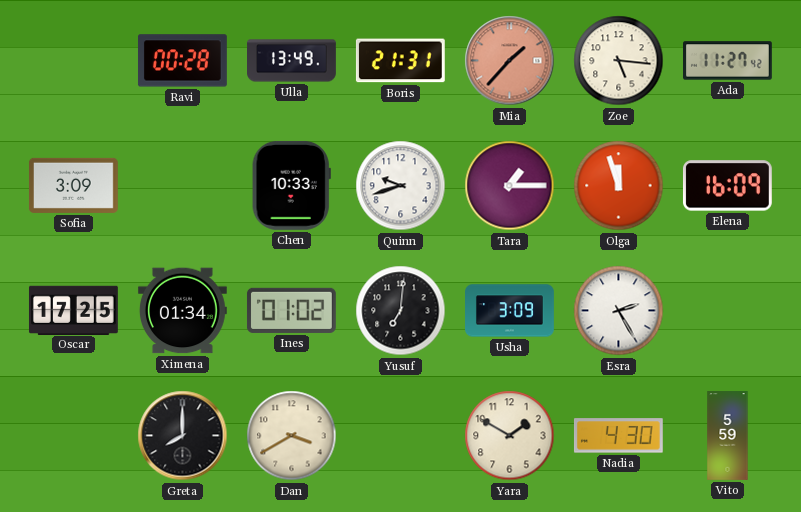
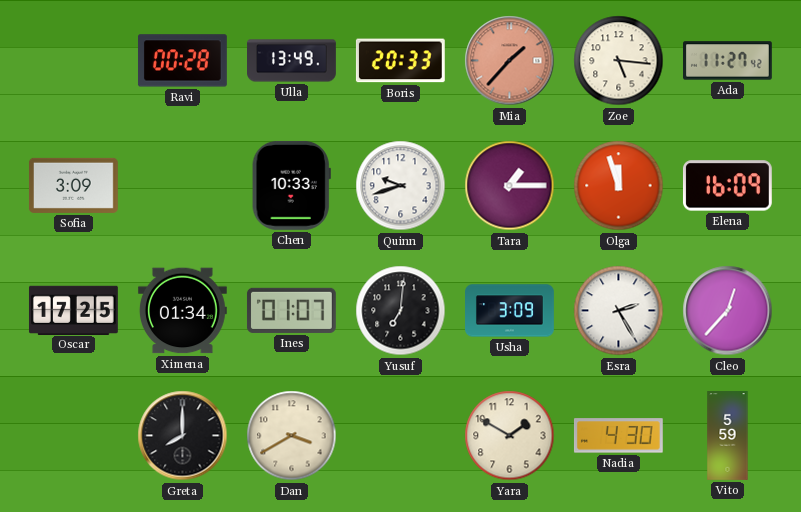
Boris: 21:31 -> 20:33
Ines: 01:02 -> 01:07
Cleo: none -> 12:37
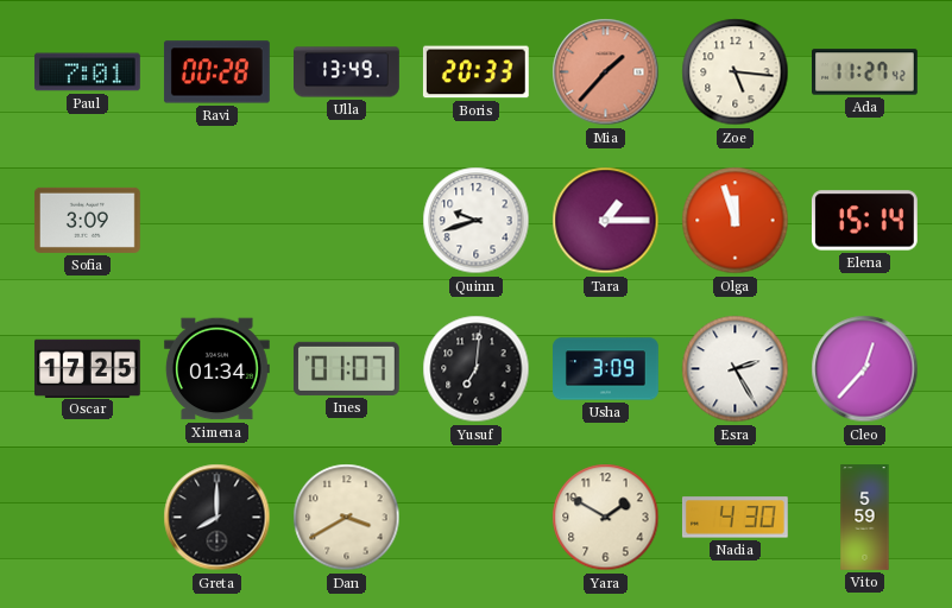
Paul: none -> 7:01
Chen: 10:33 -> none
Elena: 16:09 -> 15:14
